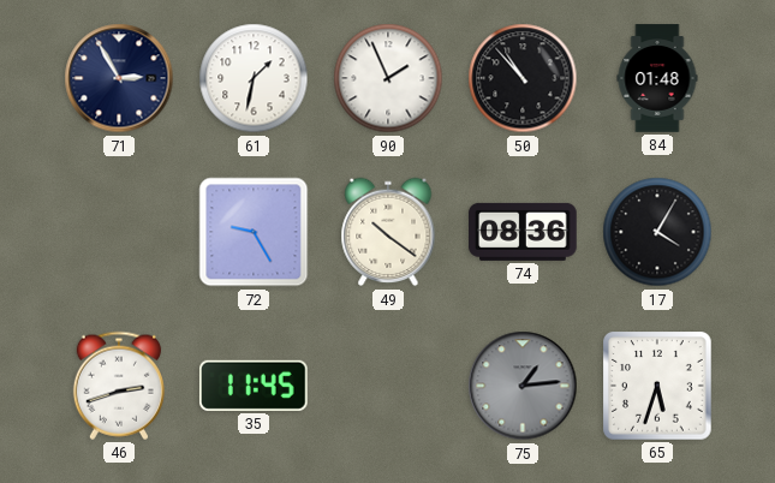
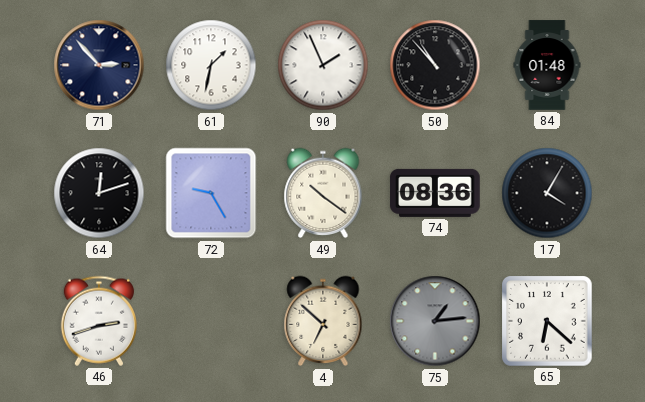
71: 2:55 -> 2:53
64: none -> 12:12
35: 11:45 -> none
4: none -> 6:52
65: 5:33 -> 6:22
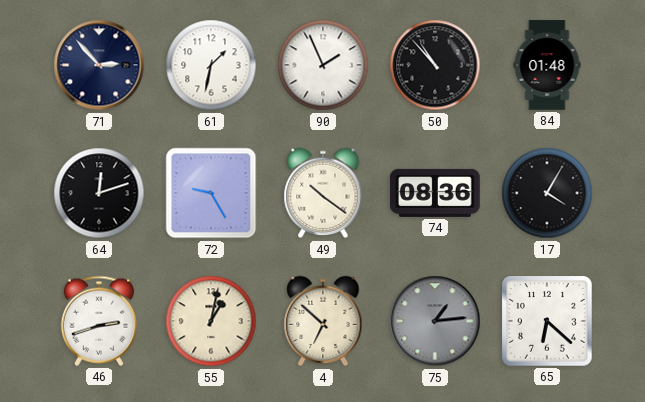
55: none -> 1:02
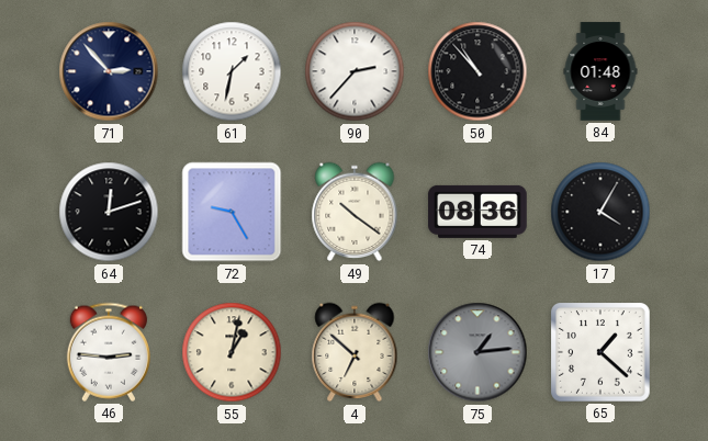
90: 1:56 -> 2:37
46: 2:42 -> 2:46
65: 6:22 -> 1:22
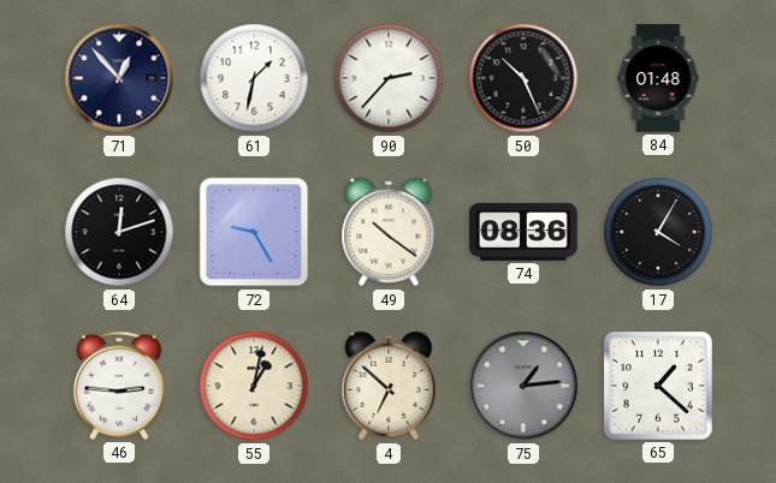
71: 2:53 -> 12:53
50: 10:53 -> 10:26
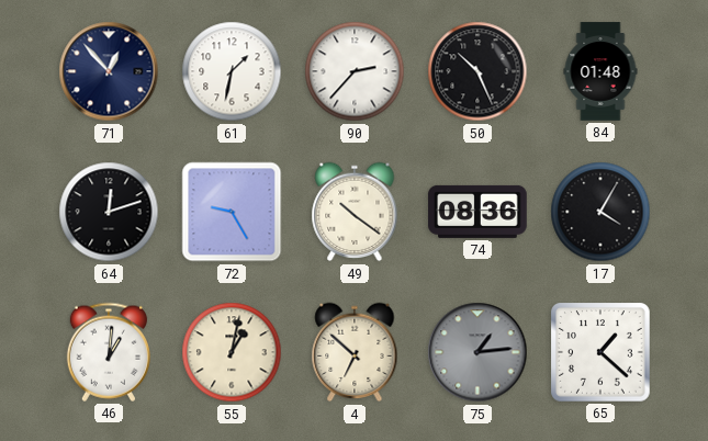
46: 2:46 -> 1:01
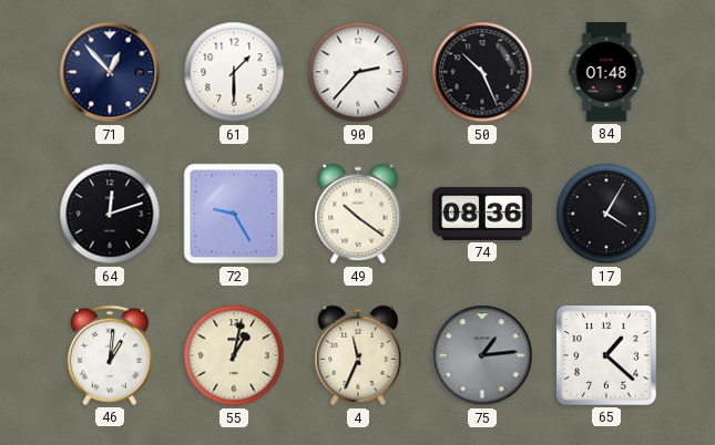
61: 1:32 -> 1:30
4: 6:52 -> 11:34
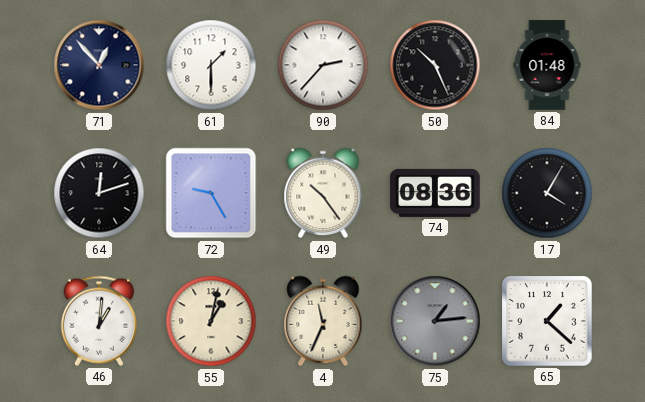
49: 10:21 -> 10:24
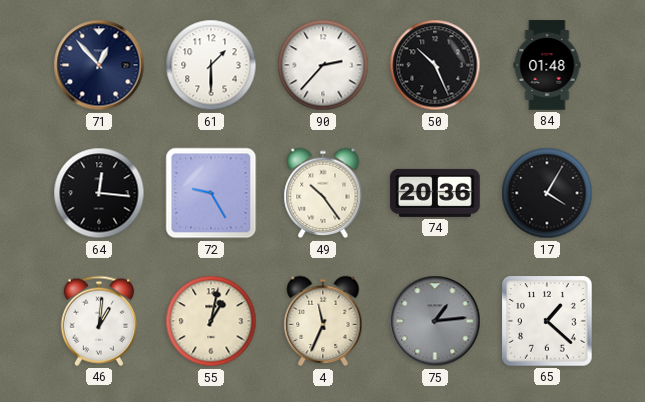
64: 12:12 -> 12:16
74: 08:36 -> 20:36
